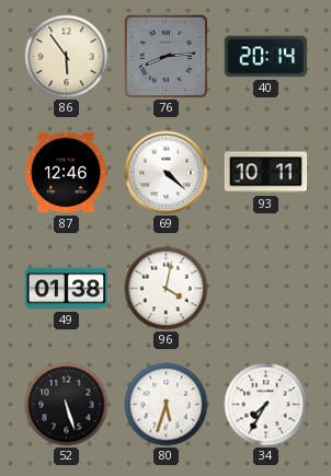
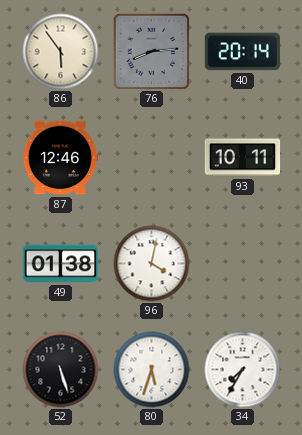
69: 4:22 -> none
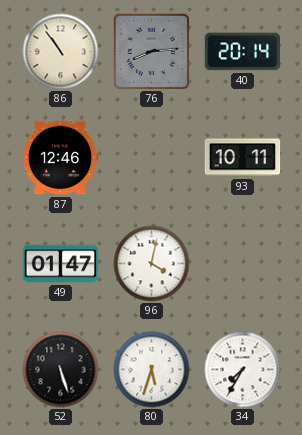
86: 5:54 -> 10:54
49: 01:38 -> 01:47
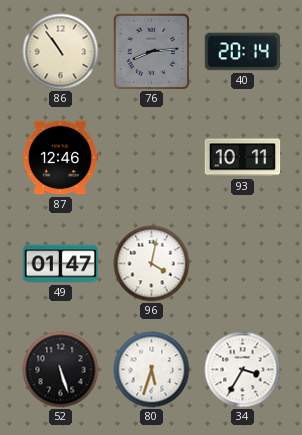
34: 7:35 -> 3:35
